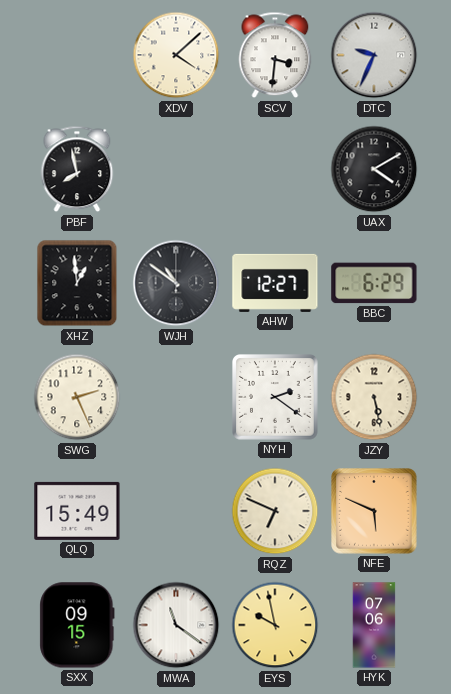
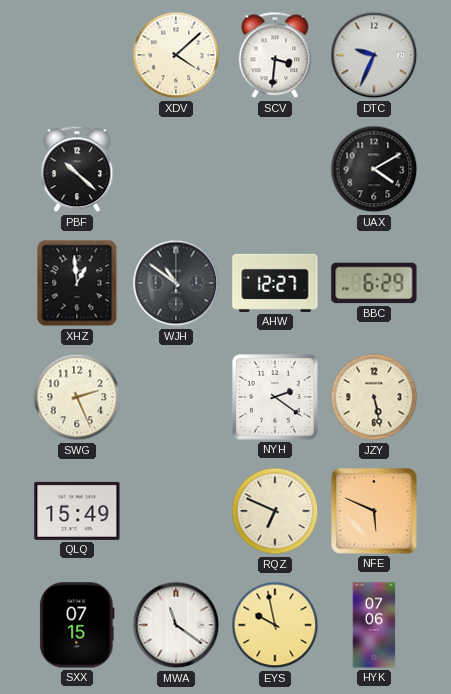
PBF: 7:58 -> 10:22
SXX: 09:15 -> 07:15
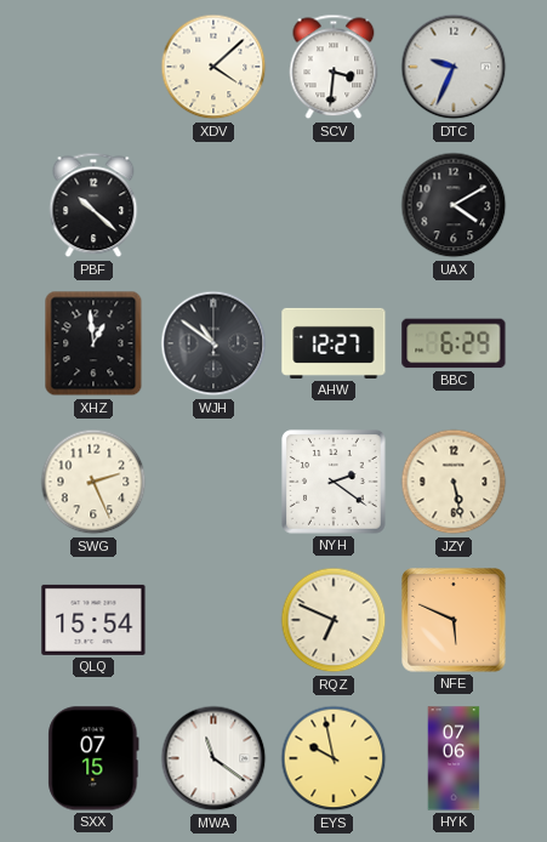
QLQ: 15:49 -> 15:54
